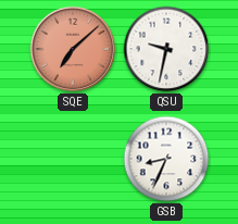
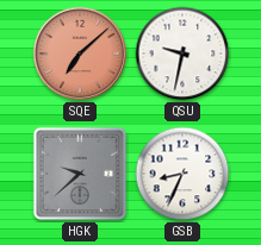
HGK: none -> 9:38
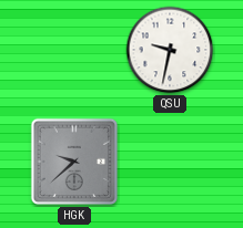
SQE: 7:08 -> none
GSB: 8:34 -> none
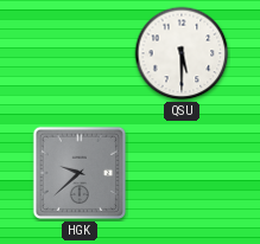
QSU: 9:32 -> 5:30
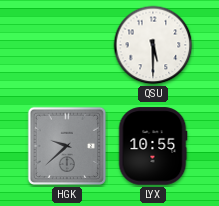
LYX: none -> 10:55
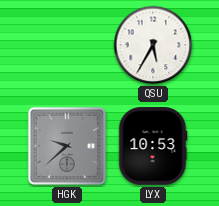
QSU: 5:30 -> 5:35
LYX: 10:55 -> 10:53
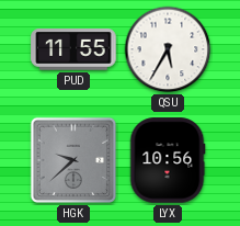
PUD: none -> 11:55
LYX: 10:53 -> 10:56
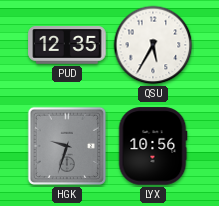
PUD: 11:55 -> 12:35
HGK: 9:38 -> 9:33
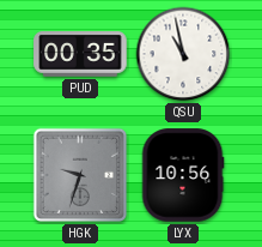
PUD: 12:35 -> 00:35
QSU: 5:35 -> 10:58
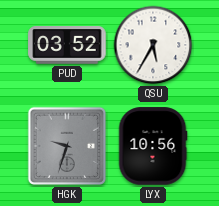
PUD: 00:35 -> 03:52
QSU: 10:58 -> 5:35
